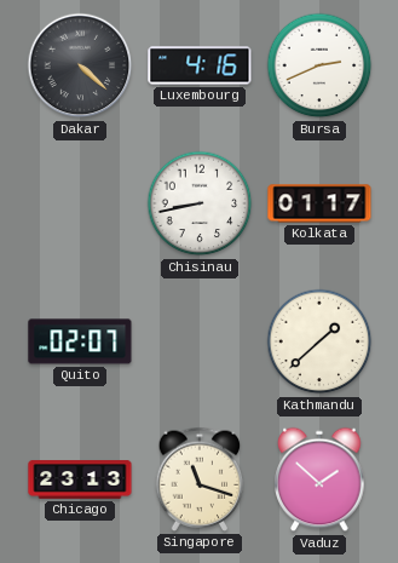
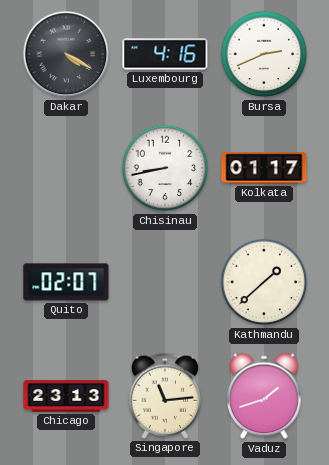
Dakar: 4:22 -> 4:20
Singapore: 11:18 -> 11:14
Vaduz: 1:52 -> 1:42
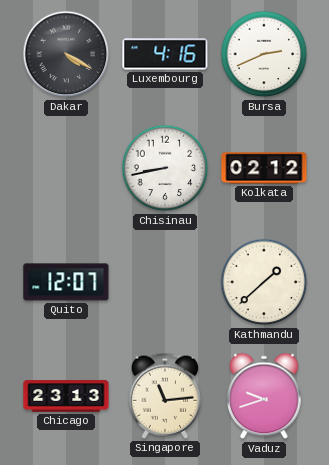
Kolkata: 01:17 -> 02:12
Quito: 02:07 -> 12:07
Vaduz: 1:42 -> 9:42
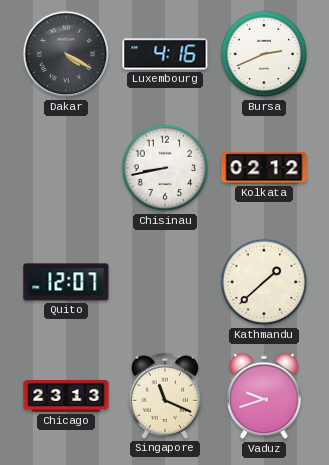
Singapore: 11:14 -> 11:19
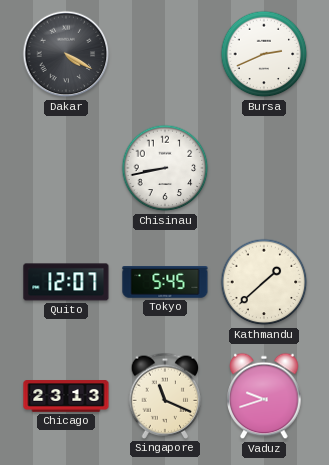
Luxembourg: 4:16 -> none
Kolkata: 02:12 -> none
Tokyo: none -> 5:45
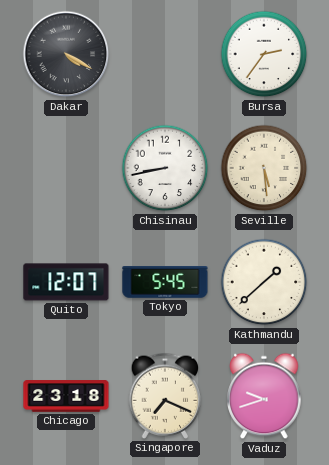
Bursa: 2:41 -> 2:36
Seville: none -> 5:29
Chicago: 23:13 -> 23:18
Singapore: 11:19 -> 7:19
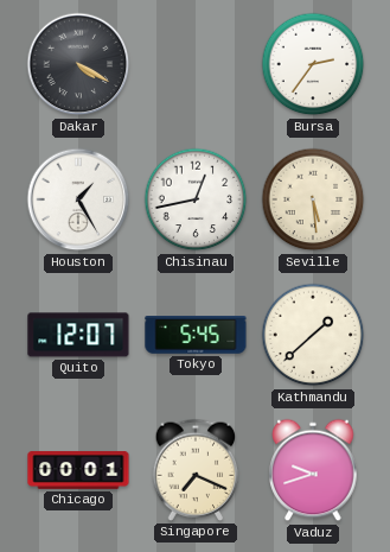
Houston: none -> 1:25
Chisinau: 8:43 -> 12:43
Chicago: 23:18 -> 00:01
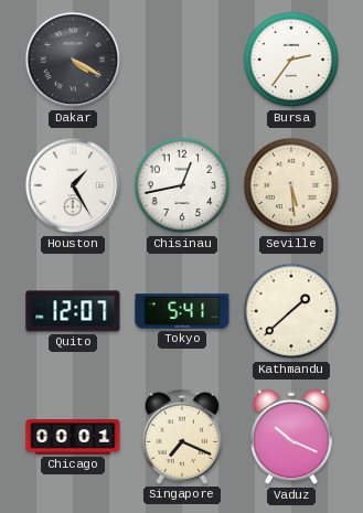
Tokyo: 5:45 -> 5:41
Vaduz: 9:42 -> 10:19
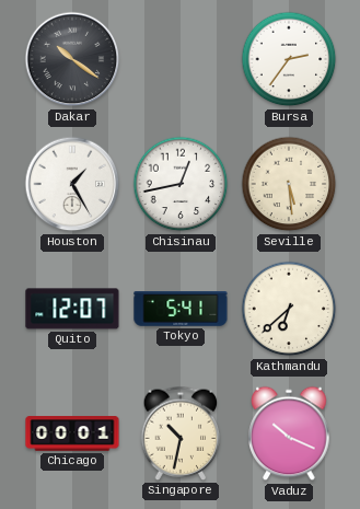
Dakar: 4:20 -> 10:21
Kathmandu: 1:38 -> 6:38
Singapore: 7:19 -> 10:32
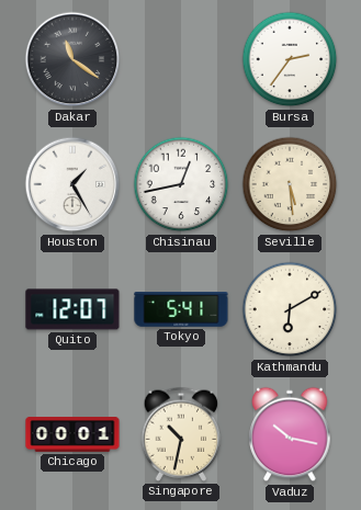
Dakar: 10:21 -> 11:21
Kathmandu: 6:38 -> 6:10
Vaduz: 10:19 -> 10:17
